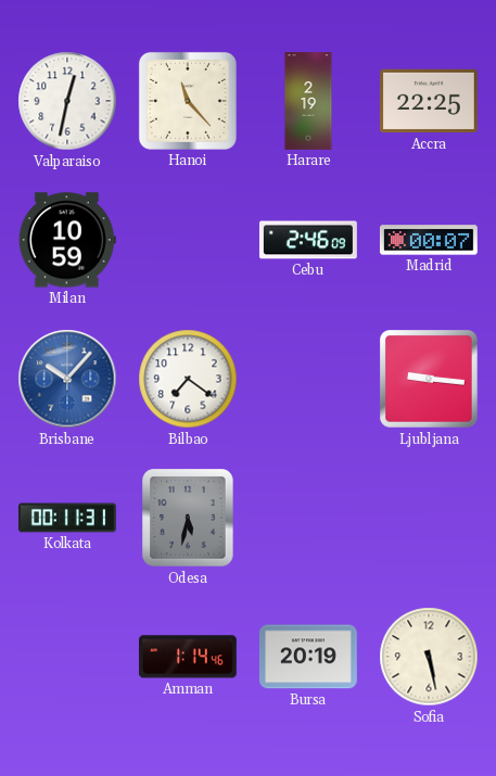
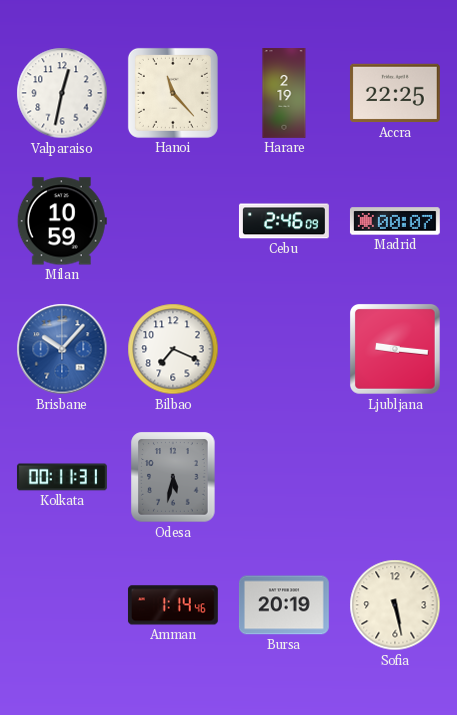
Bilbao: 7:21 -> 7:19
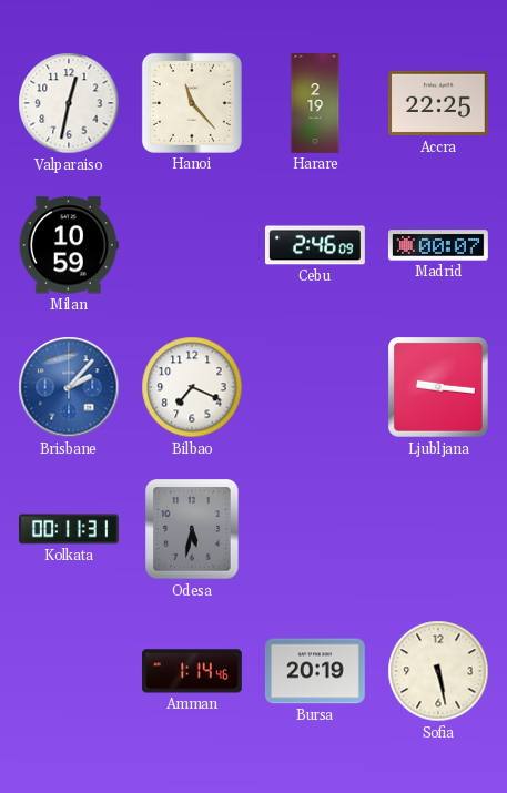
Brisbane: 10:07 -> 2:07
